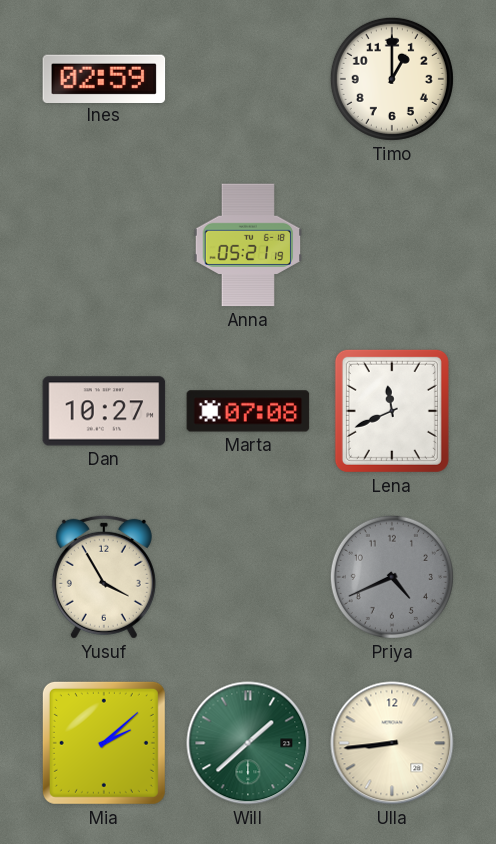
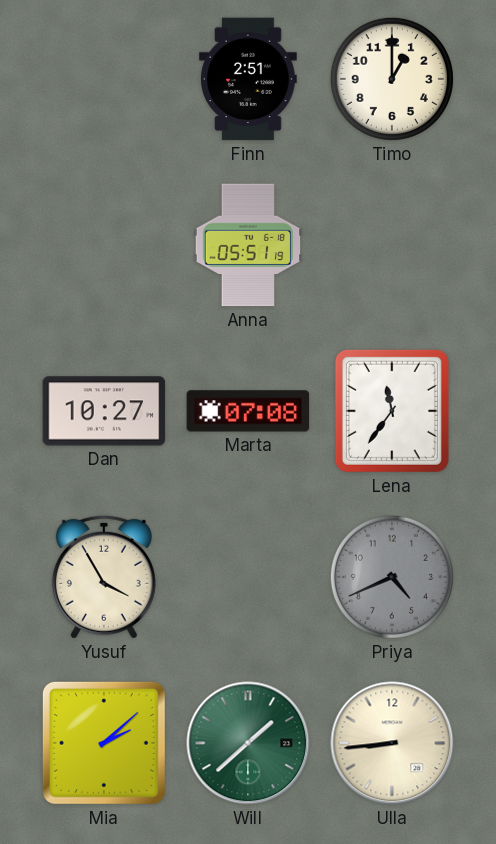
Ines: 02:59 -> none
Finn: none -> 2:51
Anna: 05:21 -> 05:51
Lena: 11:41 -> 11:36
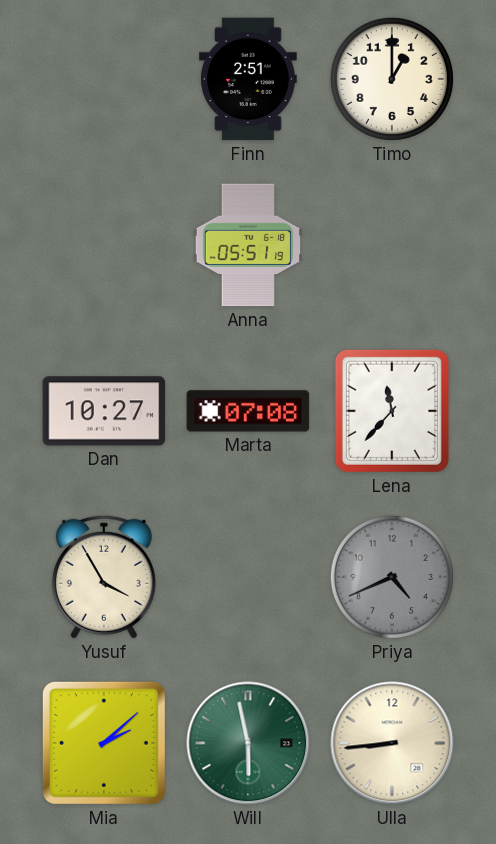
Lena: 11:36 -> 11:37
Will: 1:38 -> 5:58
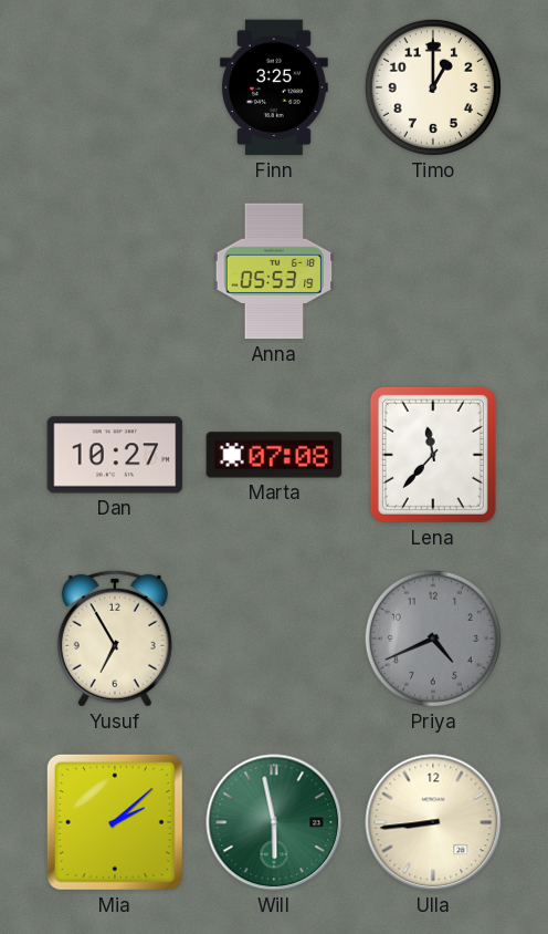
Finn: 2:51 -> 3:25
Anna: 05:51 -> 05:53
Yusuf: 3:55 -> 6:55
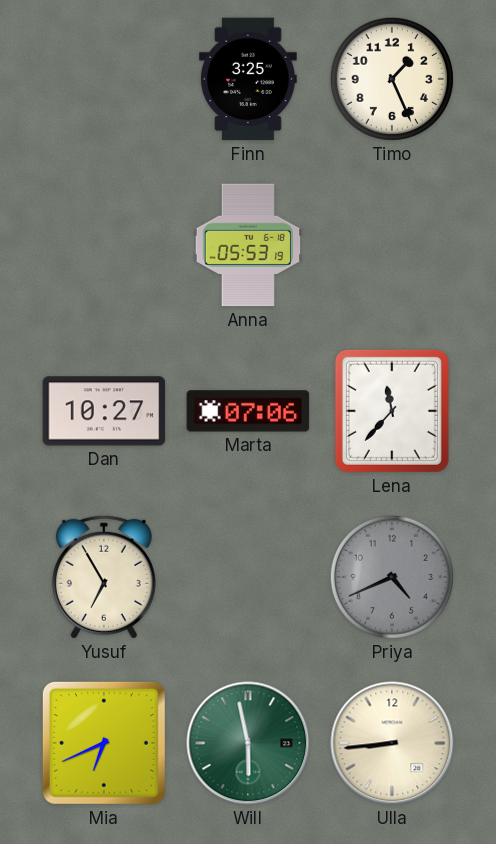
Timo: 1:00 -> 1:26
Marta: 07:08 -> 07:06
Mia: 2:08 -> 6:41
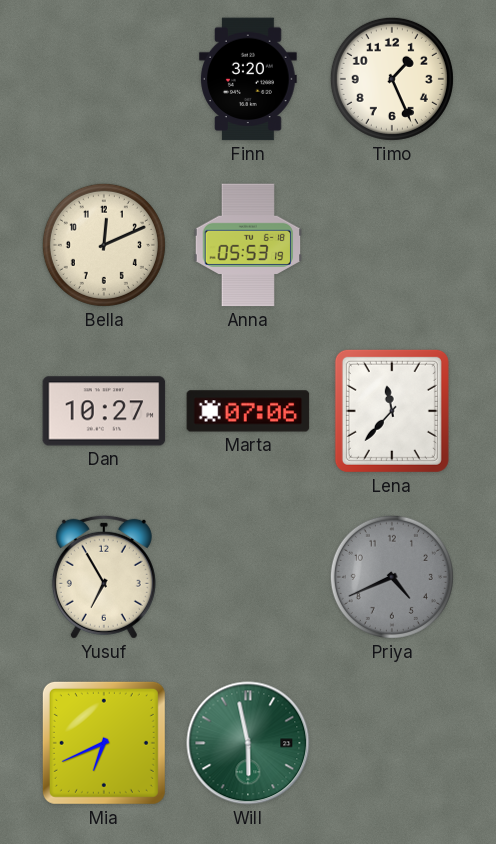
Finn: 3:25 -> 3:20
Bella: none -> 12:11
Ulla: 8:44 -> none
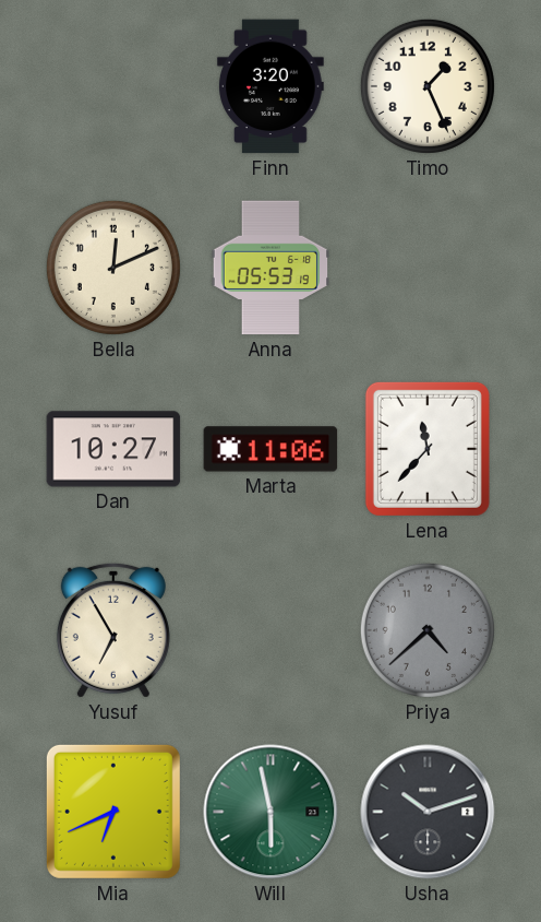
Marta: 07:06 -> 11:06
Priya: 4:41 -> 4:38
Usha: none -> 10:12
